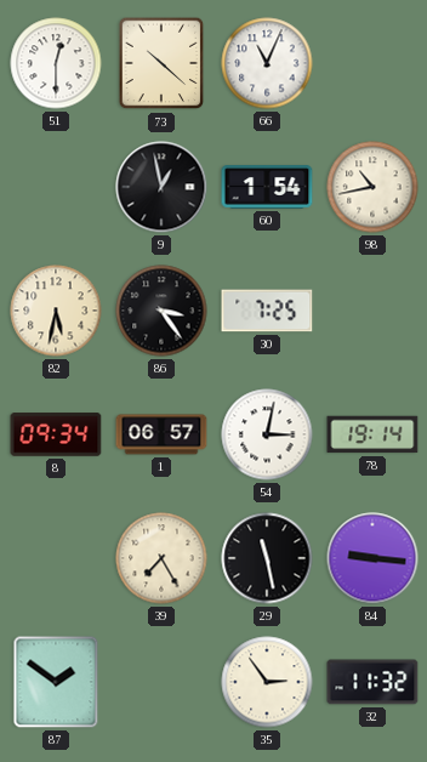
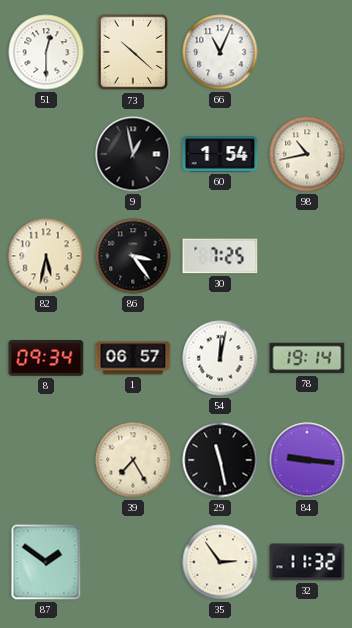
54: 3:02 -> 12:02
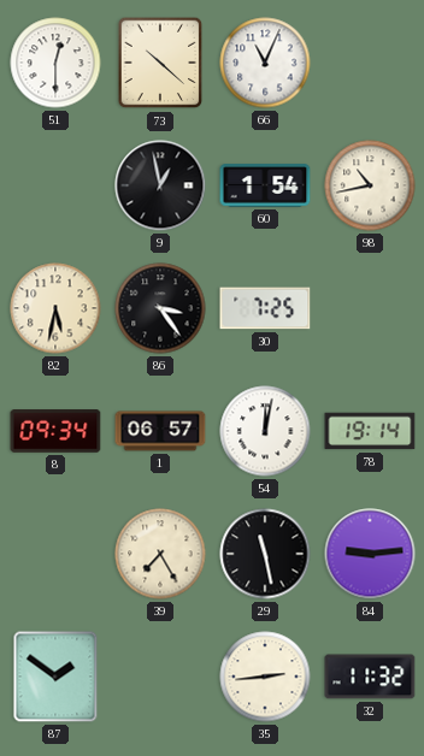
84: 9:16 -> 9:14
35: 2:54 -> 2:44
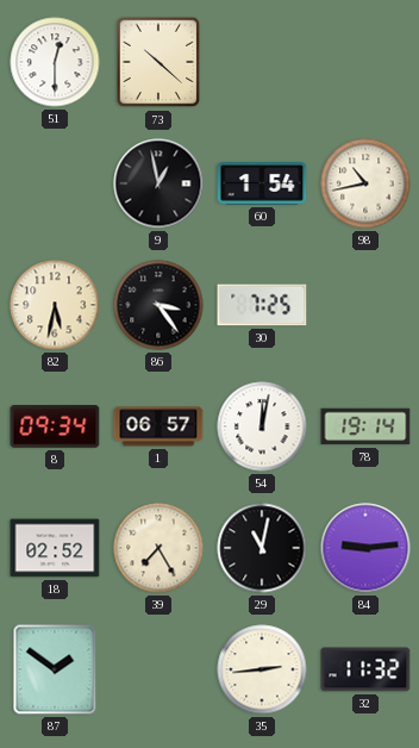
66: 11:04 -> none
18: none -> 02:52
29: 11:28 -> 11:02
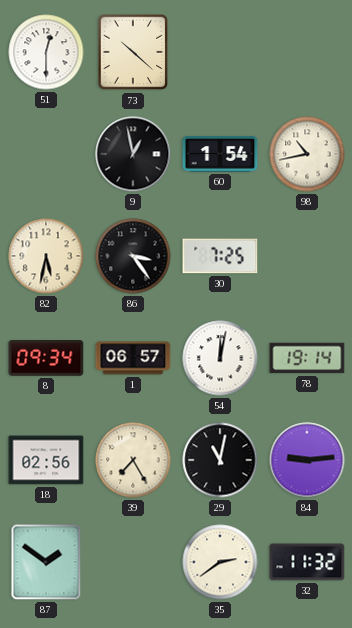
18: 02:52 -> 02:56
35: 2:44 -> 2:39
